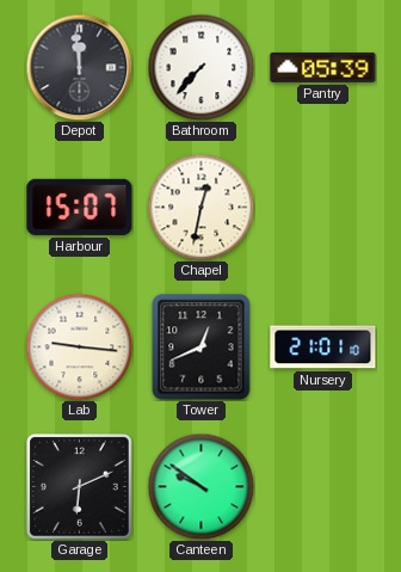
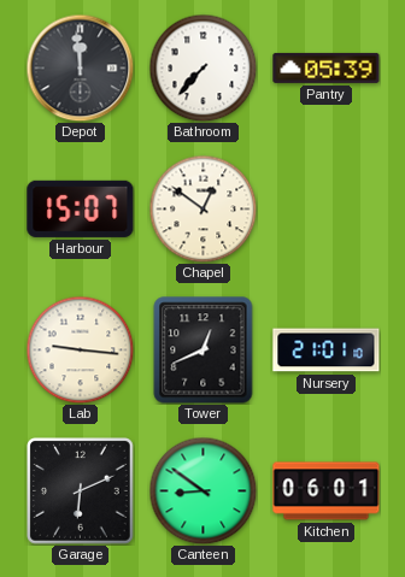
Chapel: 12:32 -> 12:51
Canteen: 9:51 -> 8:51
Kitchen: none -> 06:01
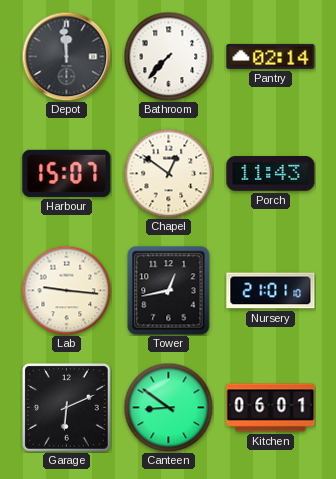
Pantry: 05:39 -> 02:14
Porch: none -> 11:43
Tower: 12:41 -> 12:43
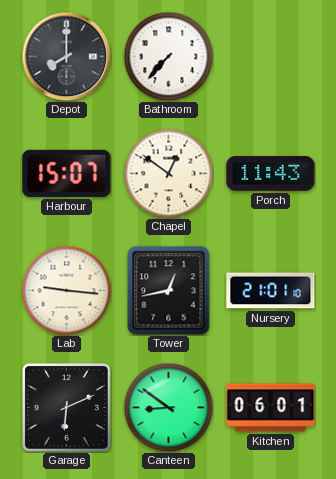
Depot: 11:59 -> 8:00
Pantry: 02:14 -> none
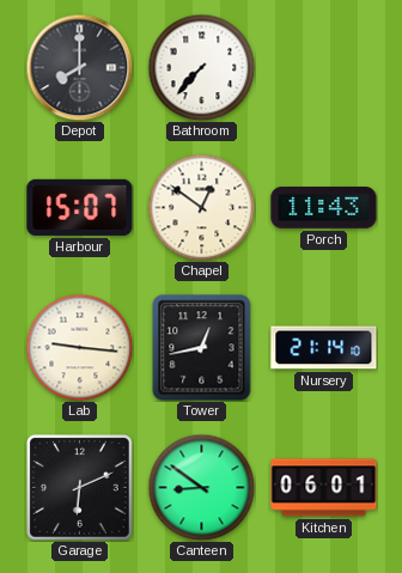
Nursery: 21:01 -> 21:14
